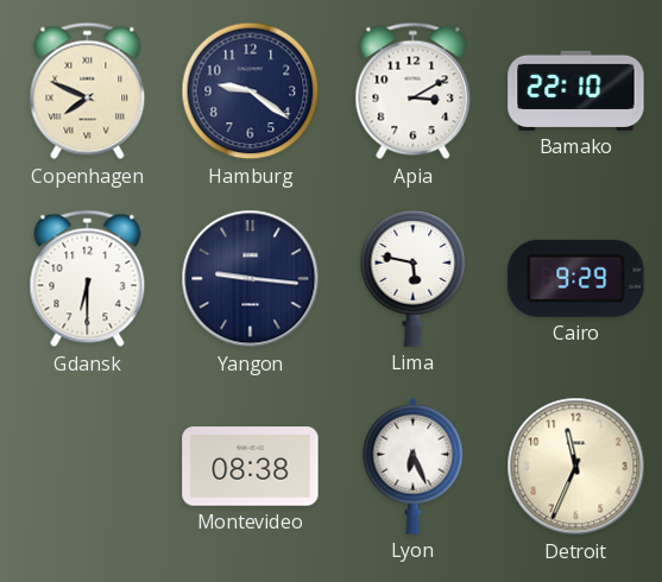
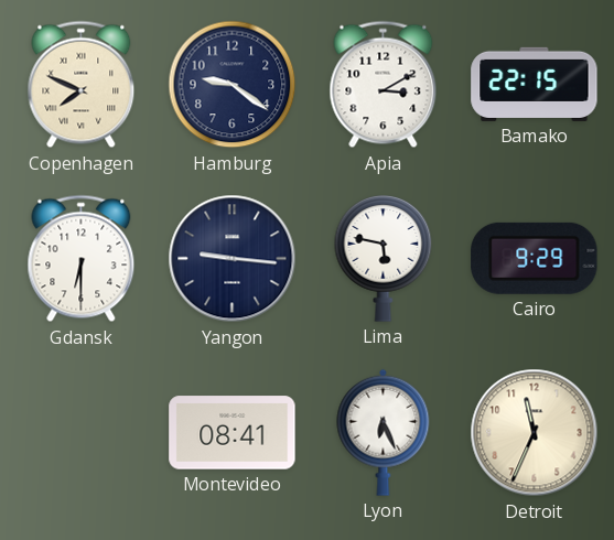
Bamako: 22:10 -> 22:15
Montevideo: 08:38 -> 08:41
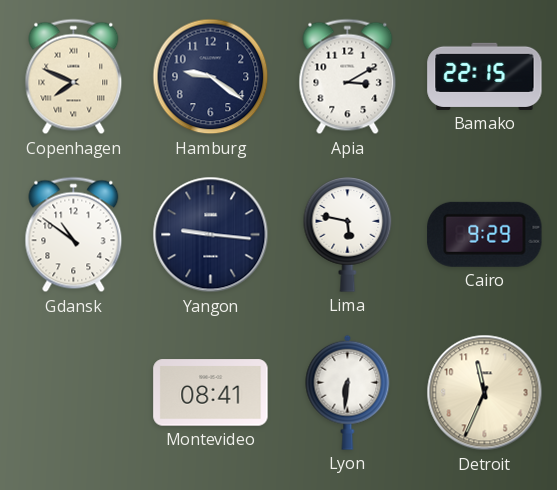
Gdansk: 6:30 -> 10:51
Lyon: 6:26 -> 6:31
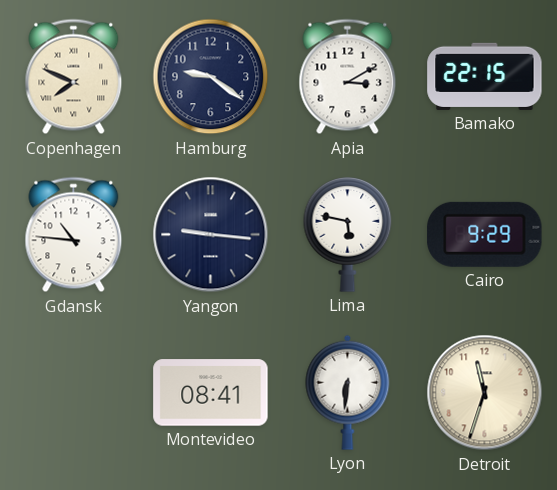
Gdansk: 10:51 -> 10:46
Detroit: 11:34 -> 11:33
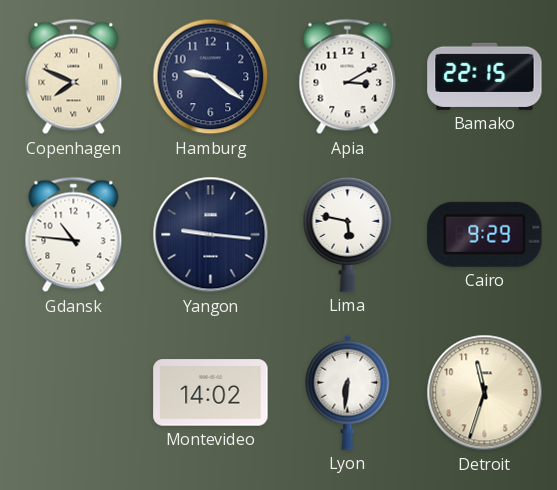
Montevideo: 08:41 -> 14:02
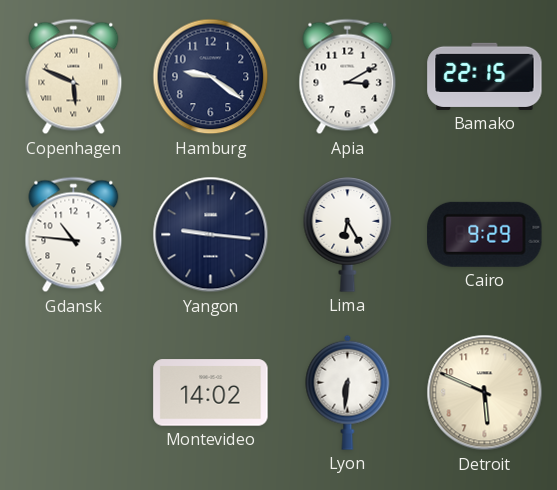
Copenhagen: 7:49 -> 5:49
Lima: 5:47 -> 6:25
Detroit: 11:33 -> 5:49
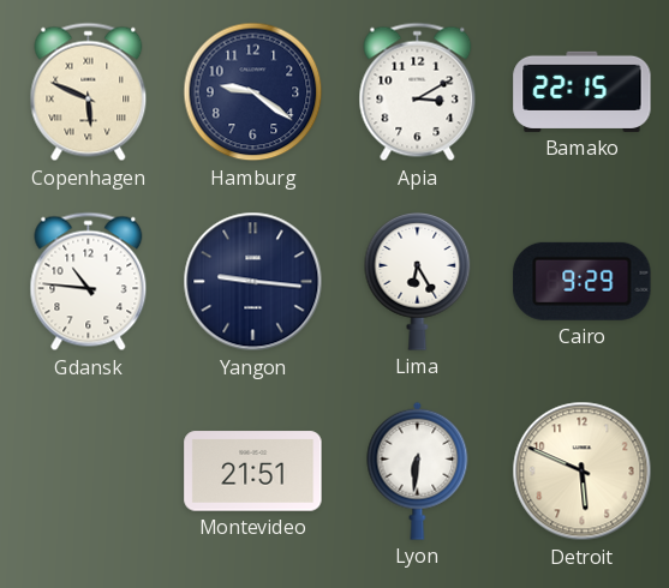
Montevideo: 14:02 -> 21:51
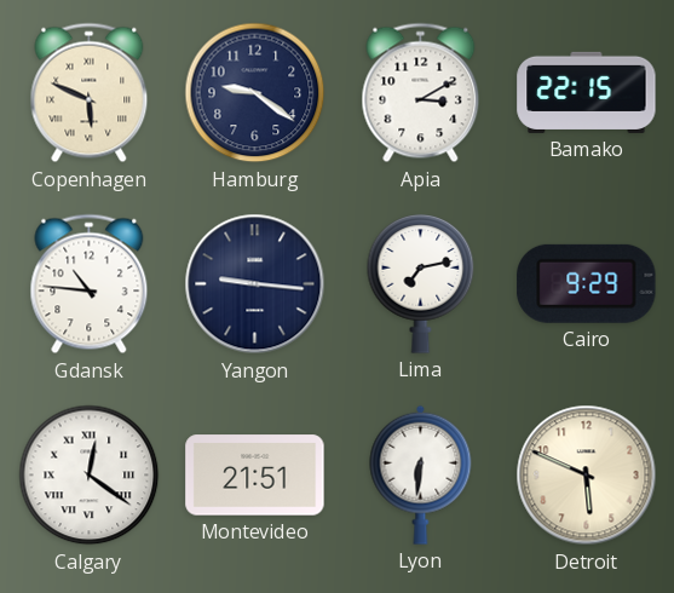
Lima: 6:25 -> 7:13
Calgary: none -> 12:21
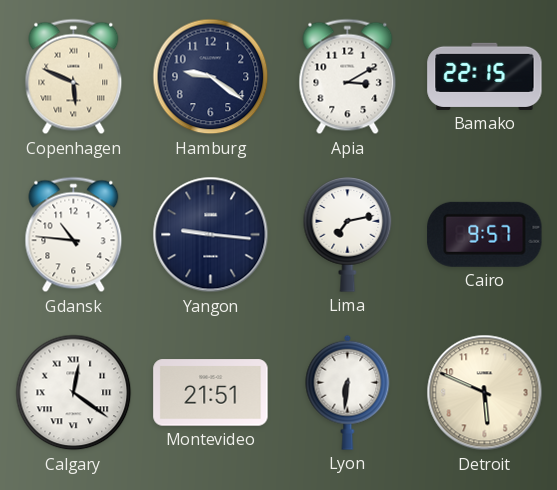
Cairo: 9:29 -> 9:57
